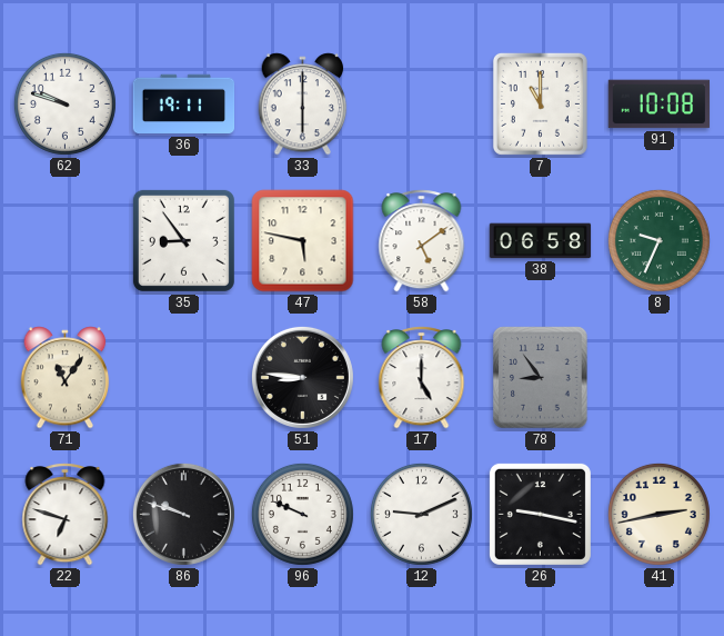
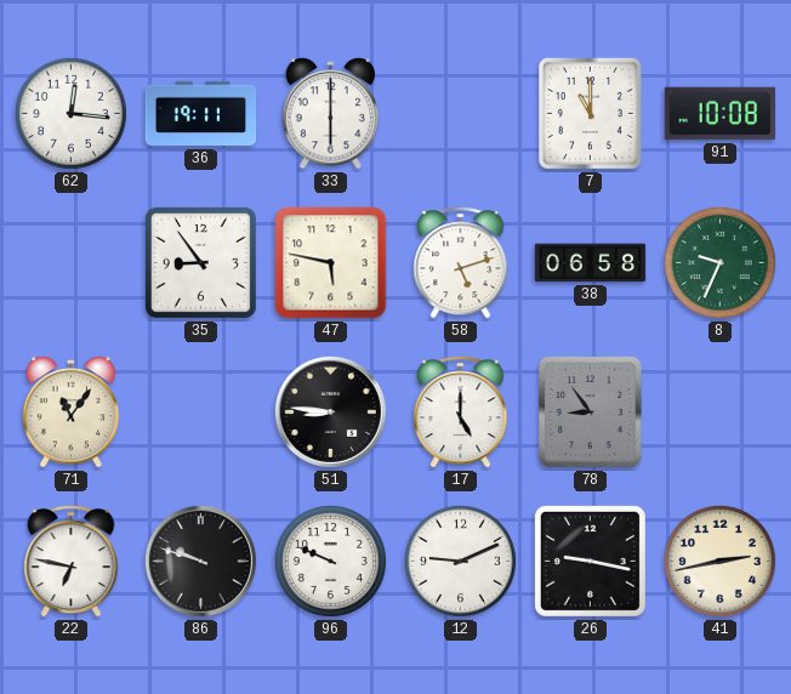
62: 9:48 -> 12:16
58: 5:09 -> 5:12
22: 6:48 -> 6:47
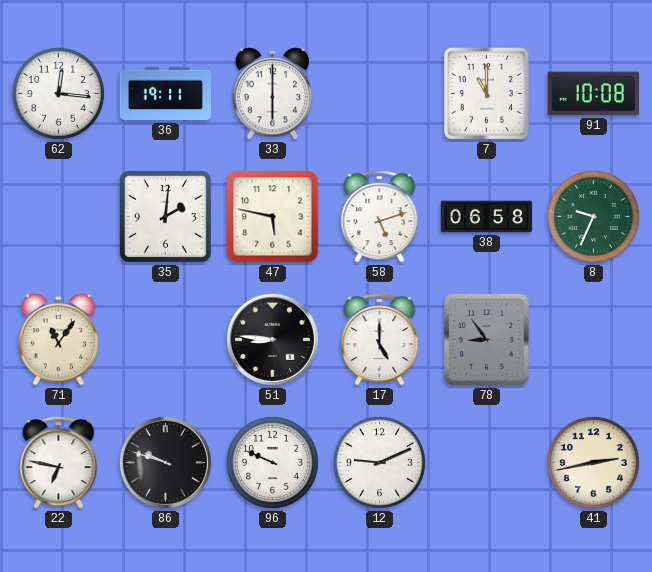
35: 8:54 -> 2:01
26: 9:17 -> none
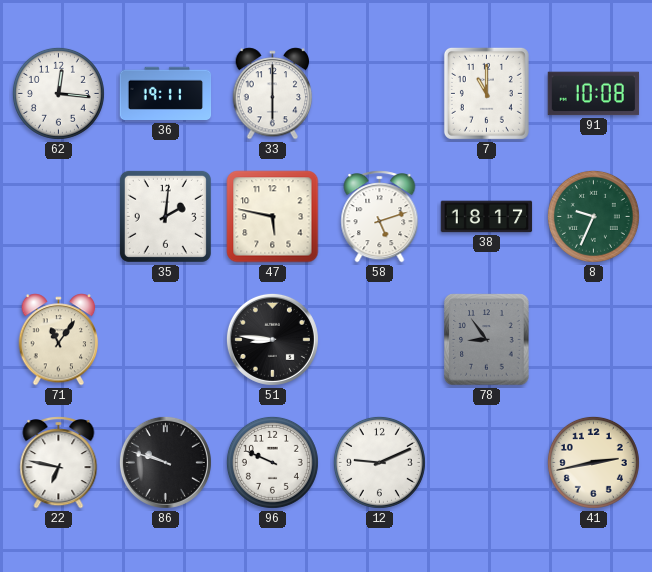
38: 06:58 -> 18:17
17: 5:00 -> none
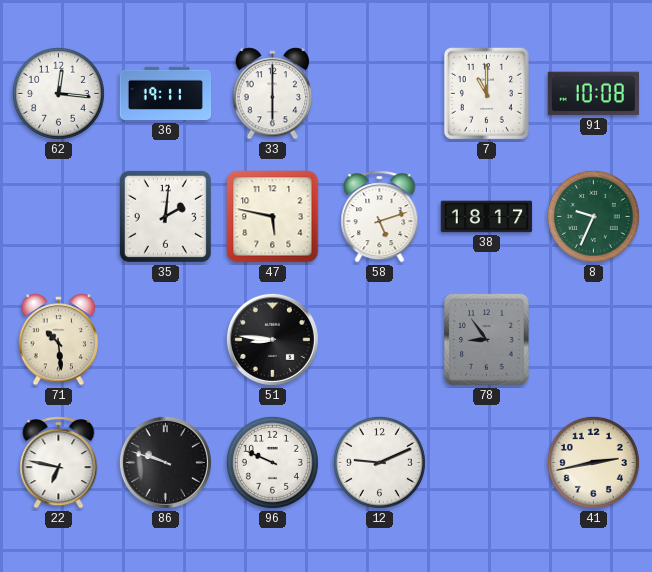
71: 11:06 -> 10:29
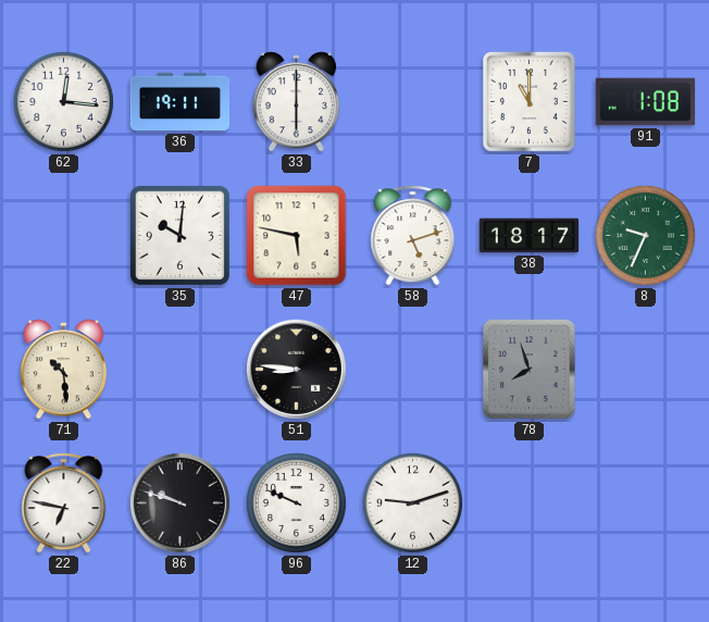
91: 10:08 -> 1:08
35: 2:01 -> 10:01
78: 8:54 -> 7:57
12: 9:11 -> 9:12
41: 2:43 -> none
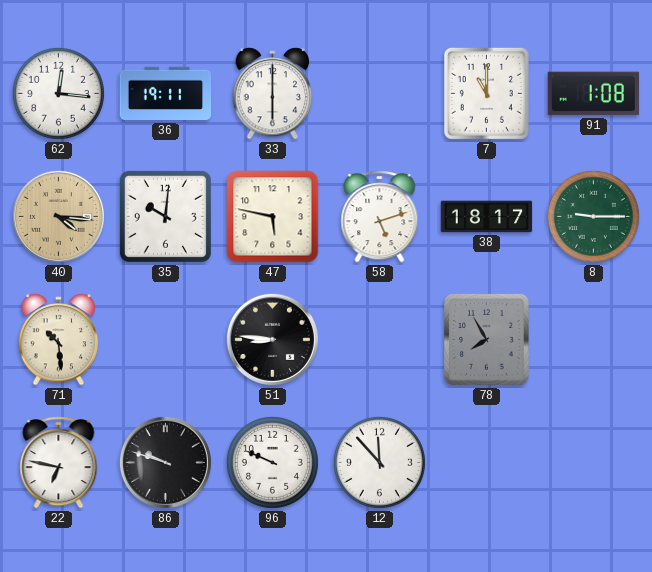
40: none -> 4:16
8: 9:34 -> 9:15
78: 7:57 -> 7:55
12: 9:12 -> 11:53
